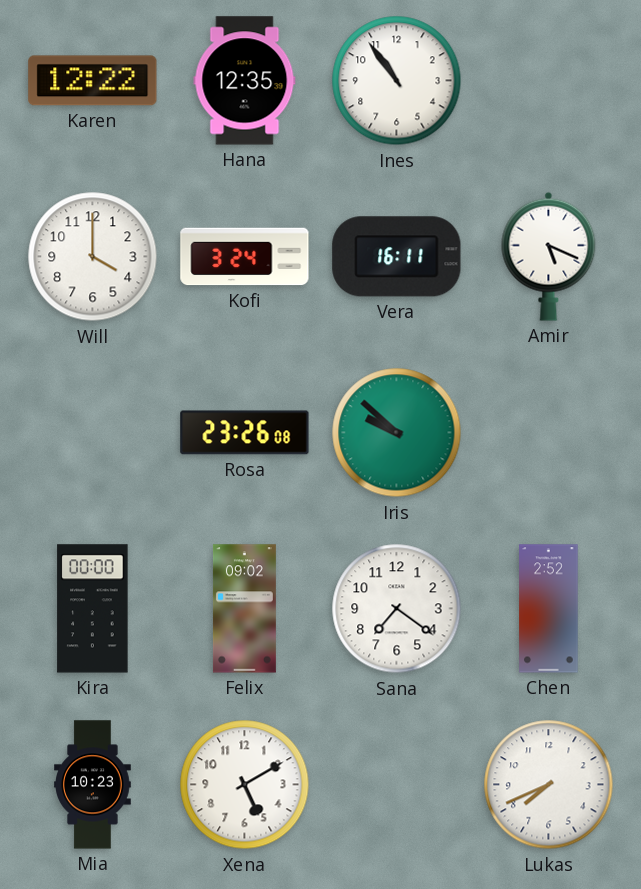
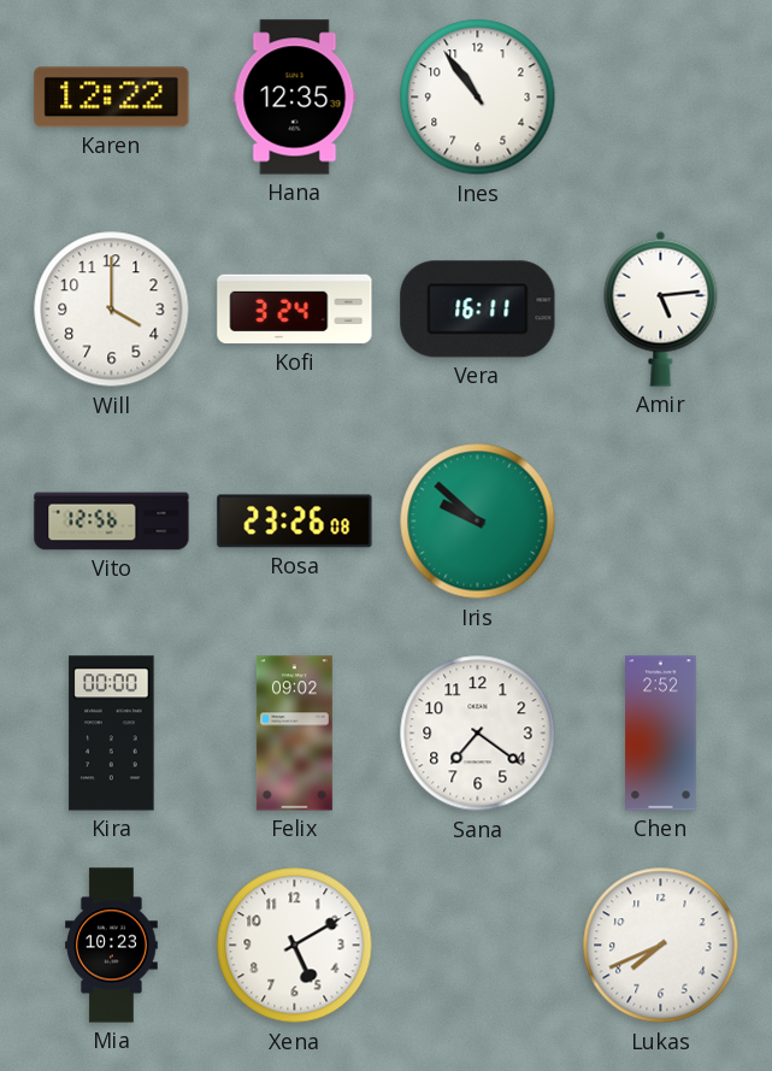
Amir: 5:19 -> 5:14
Vito: none -> 12:56
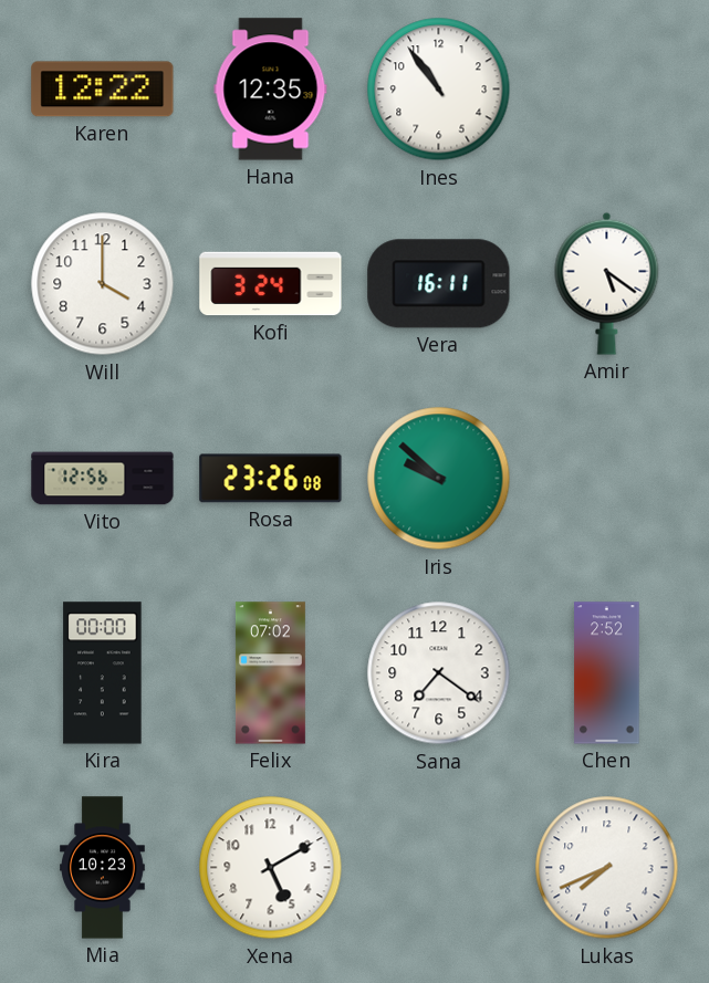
Amir: 5:14 -> 5:21
Felix: 09:02 -> 07:02
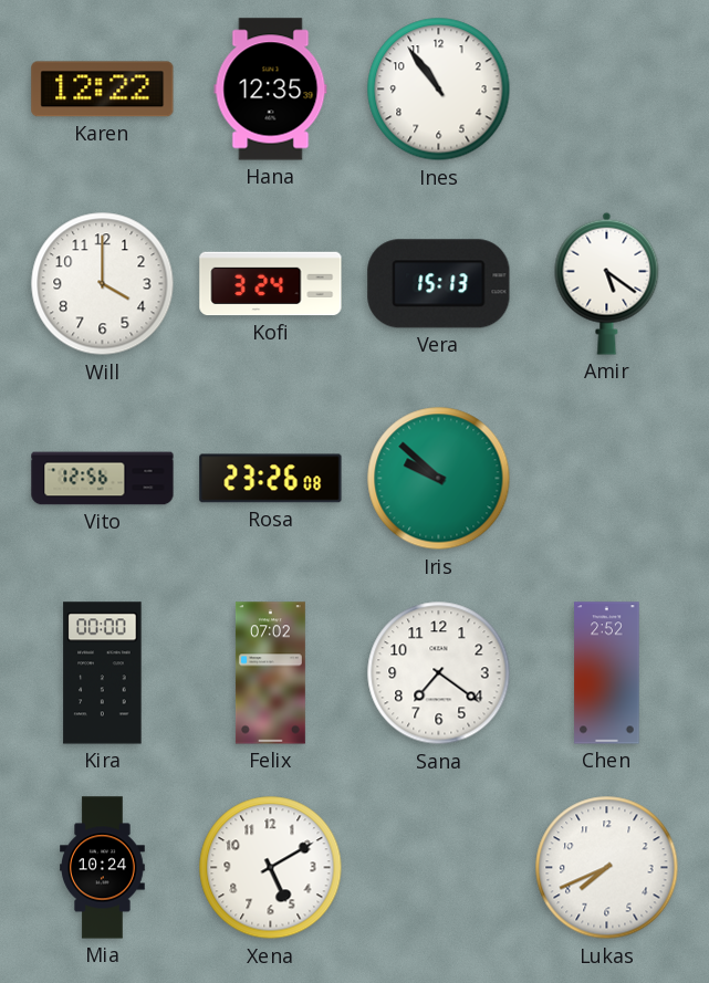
Vera: 16:11 -> 15:13
Mia: 10:23 -> 10:24
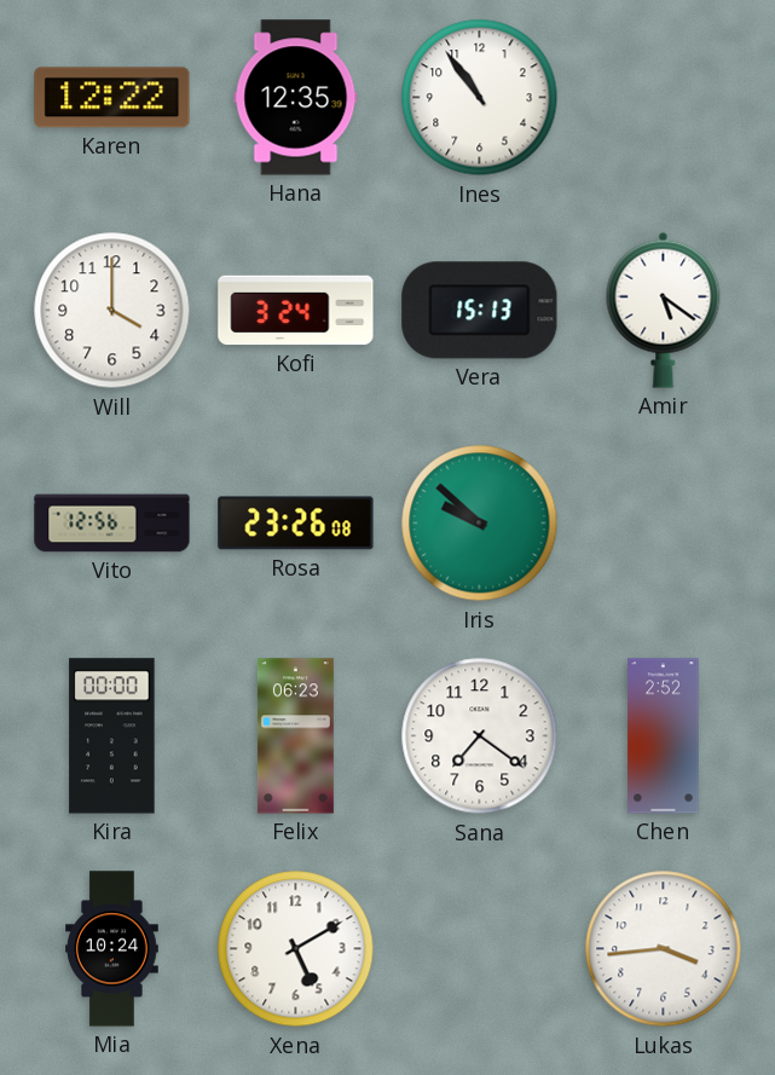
Felix: 07:02 -> 06:23
Lukas: 7:41 -> 3:44
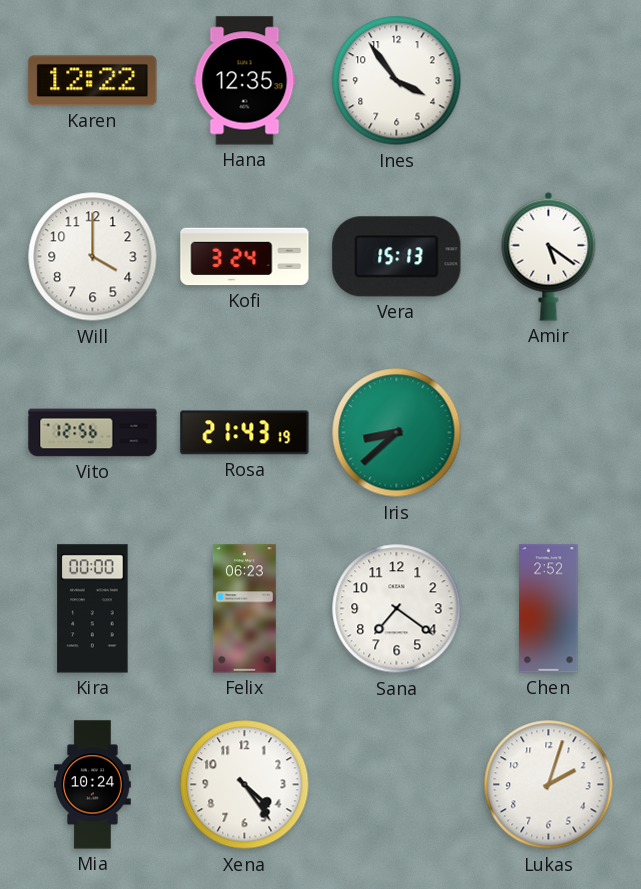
Ines: 10:54 -> 3:54
Rosa: 23:26 -> 21:43
Iris: 9:52 -> 8:38
Xena: 5:10 -> 4:24
Lukas: 3:44 -> 2:03
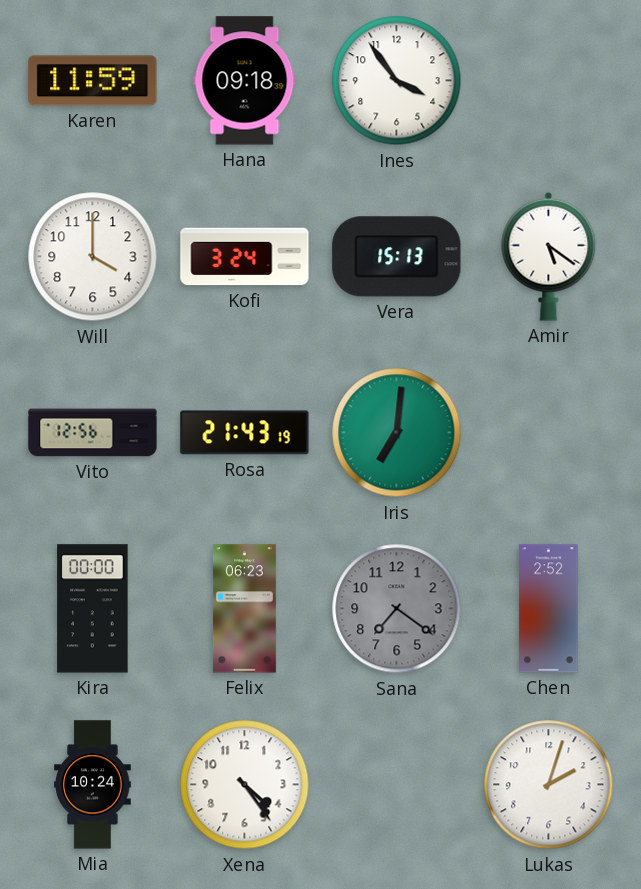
Karen: 12:22 -> 11:59
Hana: 12:35 -> 09:18
Iris: 8:38 -> 7:01
Sana dial: white -> grey
